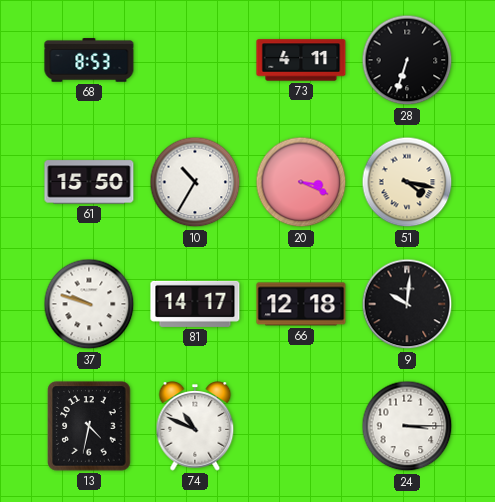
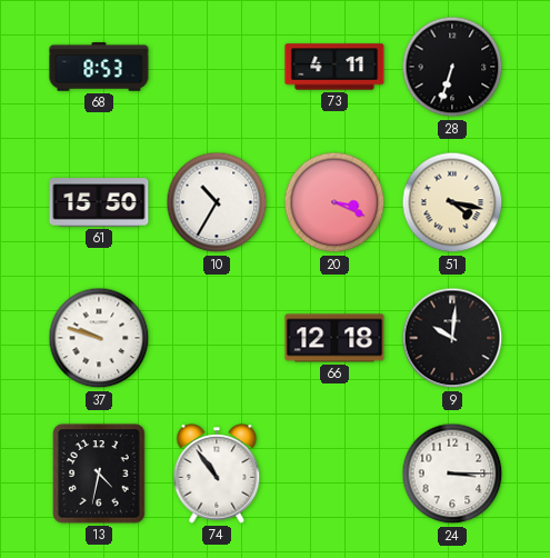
81: 14:17 -> none
74: 10:49 -> 10:54
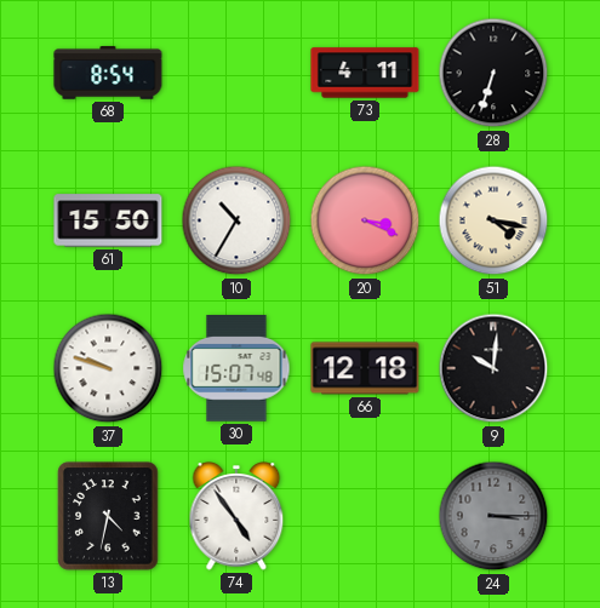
68: 8:53 -> 8:54
30: none -> 15:07
74: 10:54 -> 4:54
24 dial: white -> grey
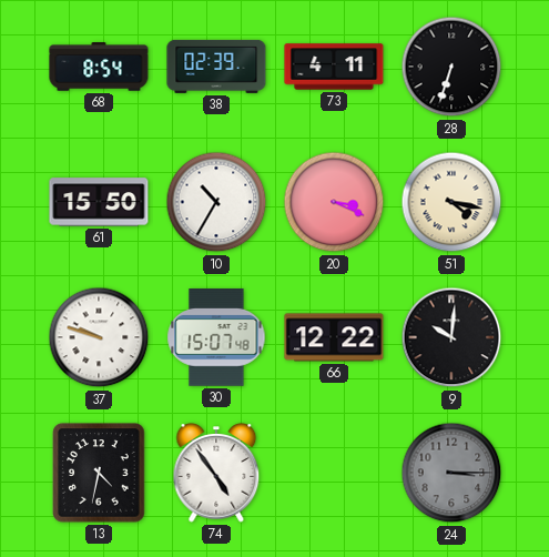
38: none -> 02:39
66: 12:18 -> 12:22
